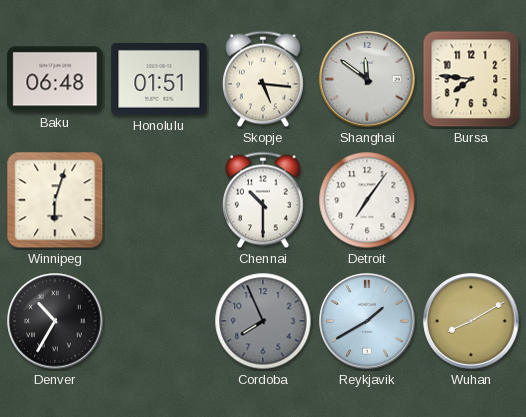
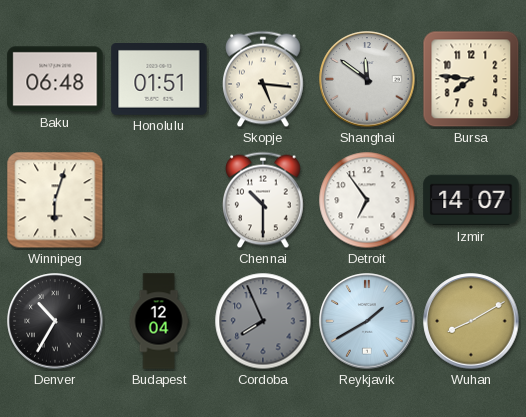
Detroit: 7:06 -> 6:54
Izmir: none -> 14:07
Budapest: none -> 12:04
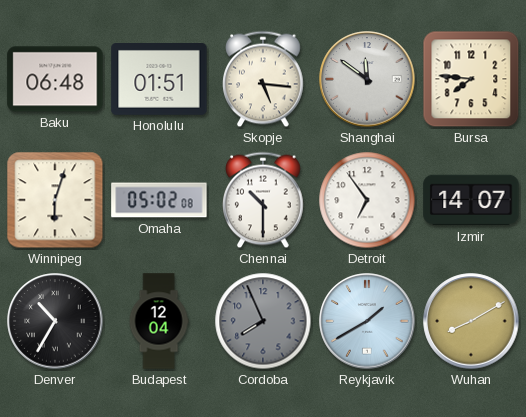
Omaha: none -> 05:02
